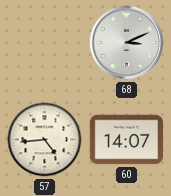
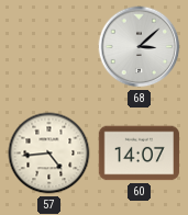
68: 3:11 -> 3:08
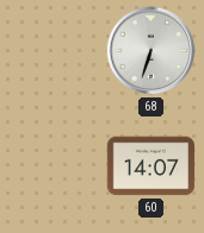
68: 3:08 -> 6:33
57: 4:44 -> none
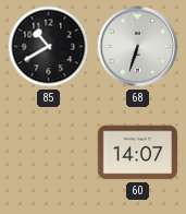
85: none -> 10:40
